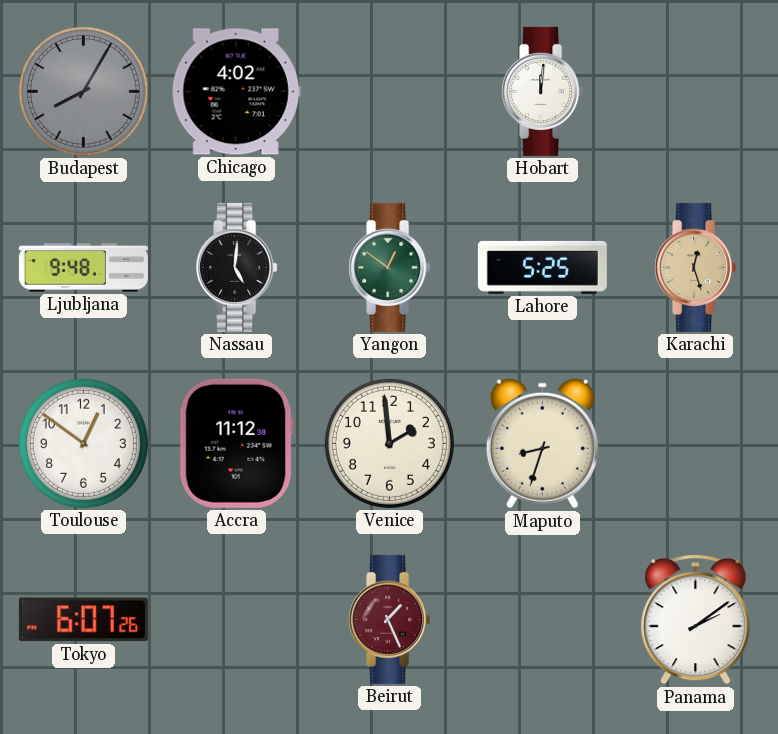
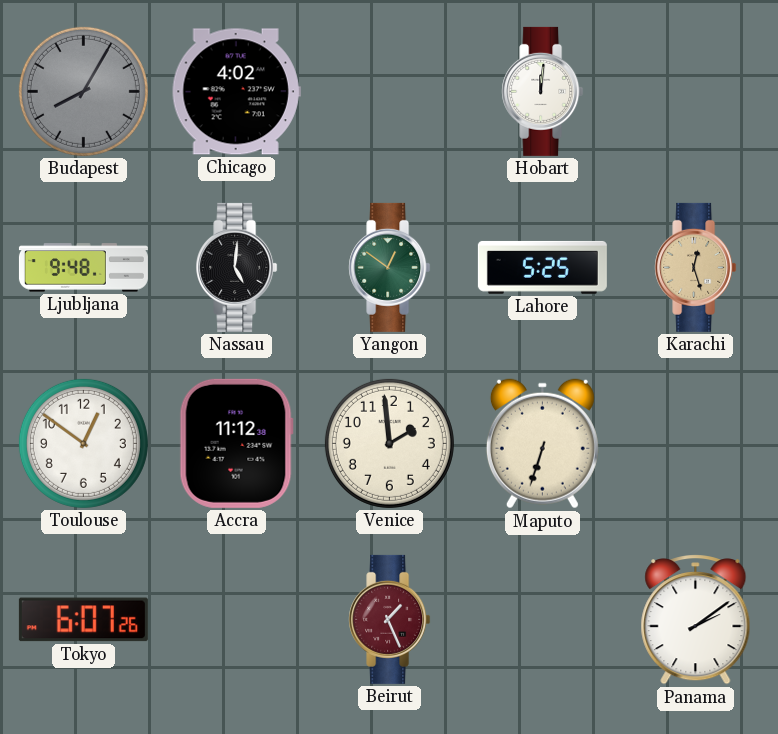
Maputo: 8:33 -> 6:33
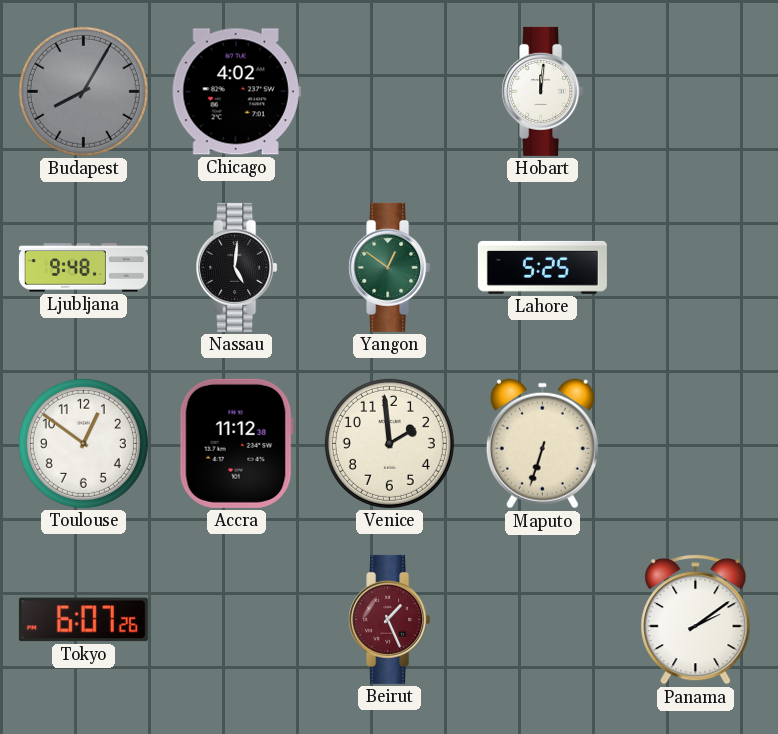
Karachi: 12:27 -> none
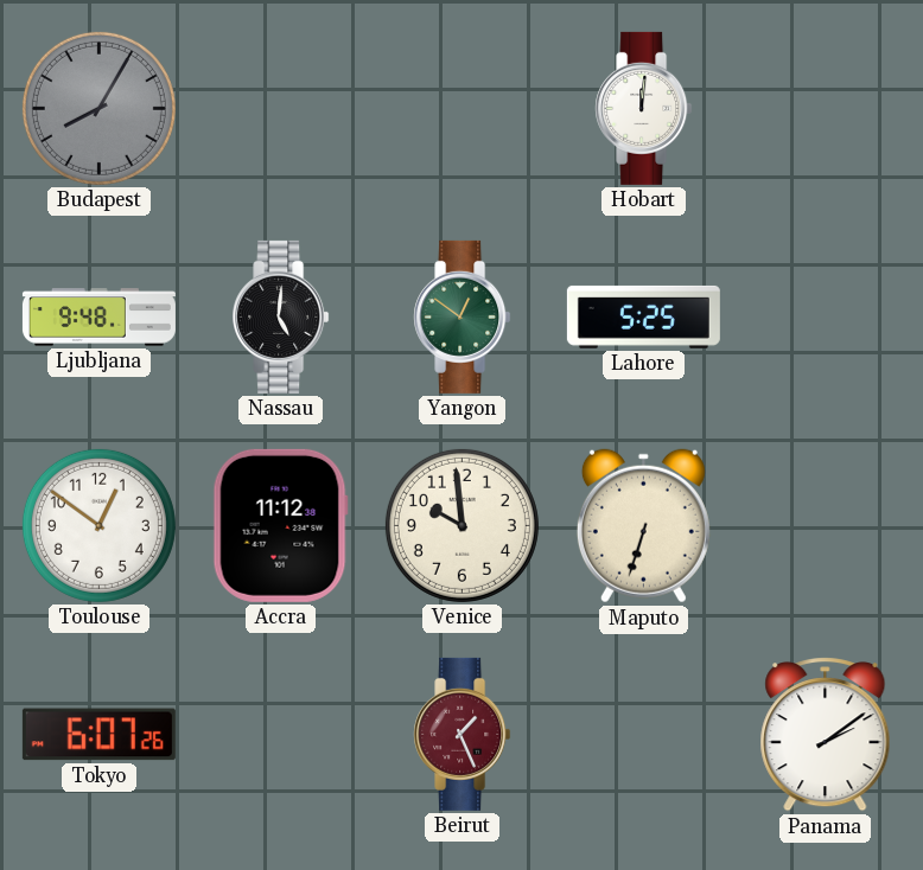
Chicago: 4:02 -> none
Venice: 1:59 -> 9:59
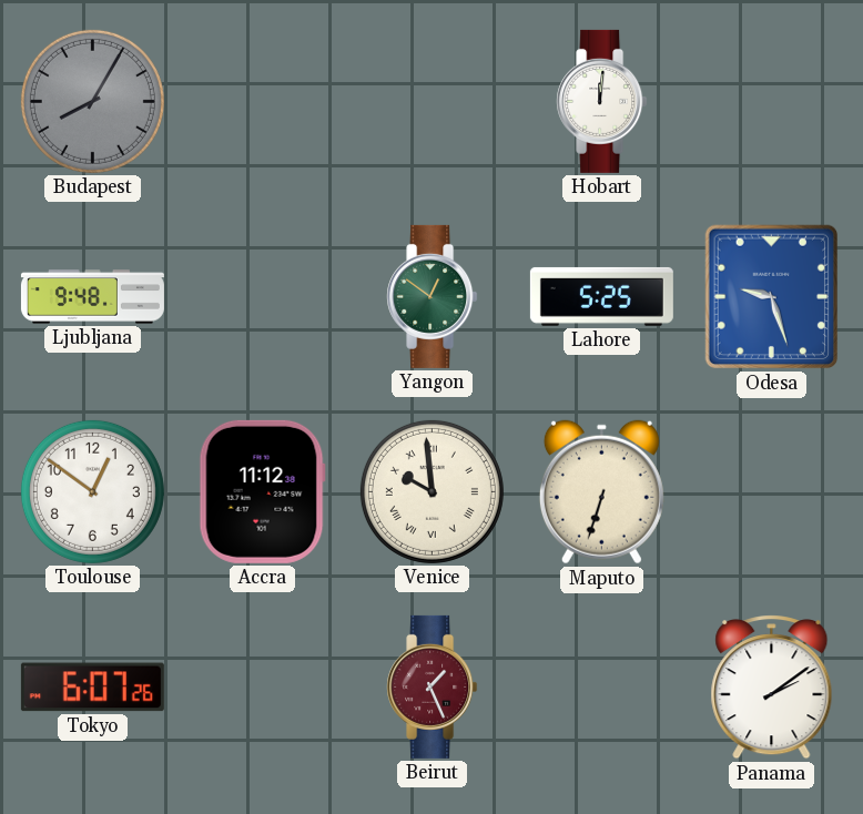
Nassau: 5:01 -> none
Odesa: none -> 9:27
Venice numerals: Arabic -> Roman
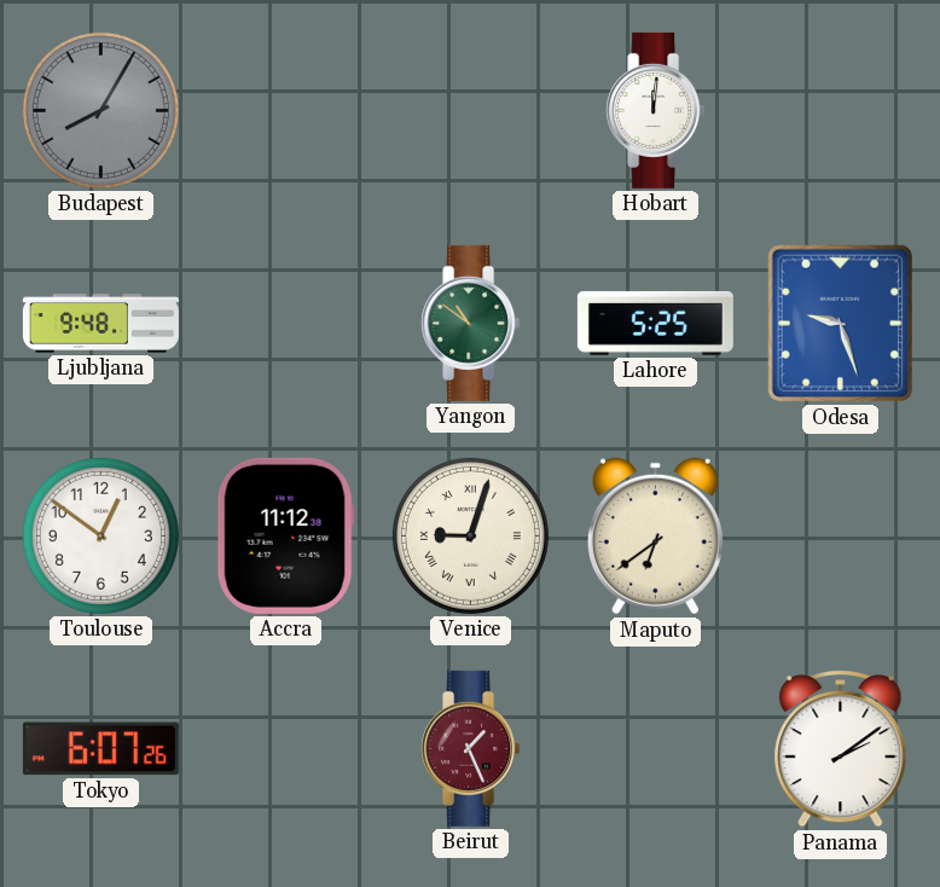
Yangon: 12:51 -> 10:51
Venice: 9:59 -> 9:03
Maputo: 6:33 -> 6:39
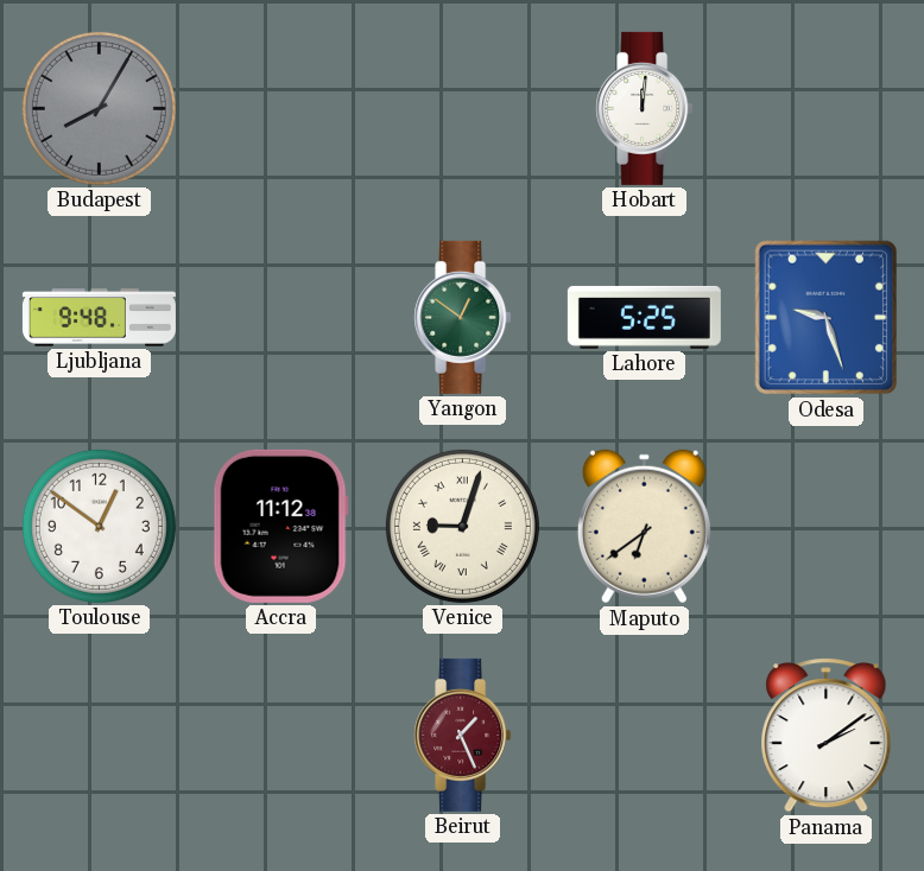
Yangon: 10:51 -> 12:51
Tokyo: 6:07 -> none
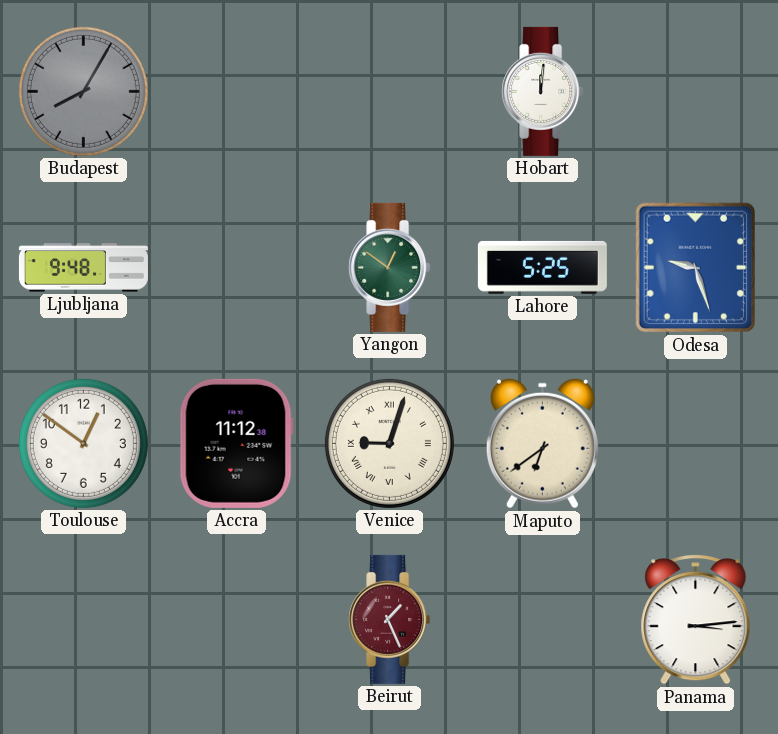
Panama: 2:09 -> 3:14
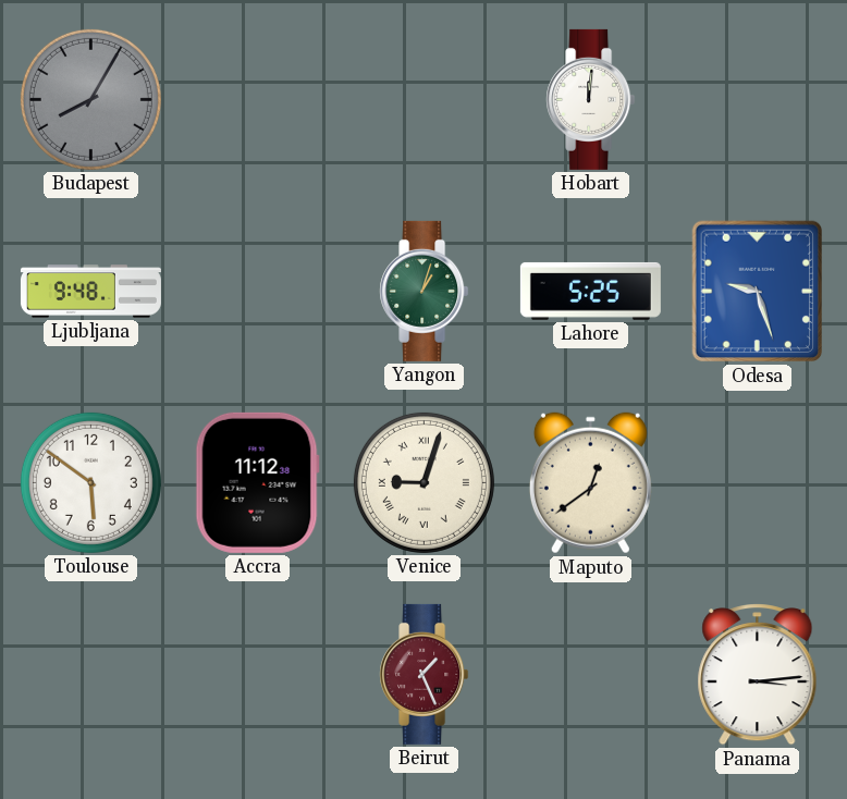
Yangon: 12:51 -> 1:03
Toulouse: 12:51 -> 5:51
Maputo: 6:39 -> 12:39
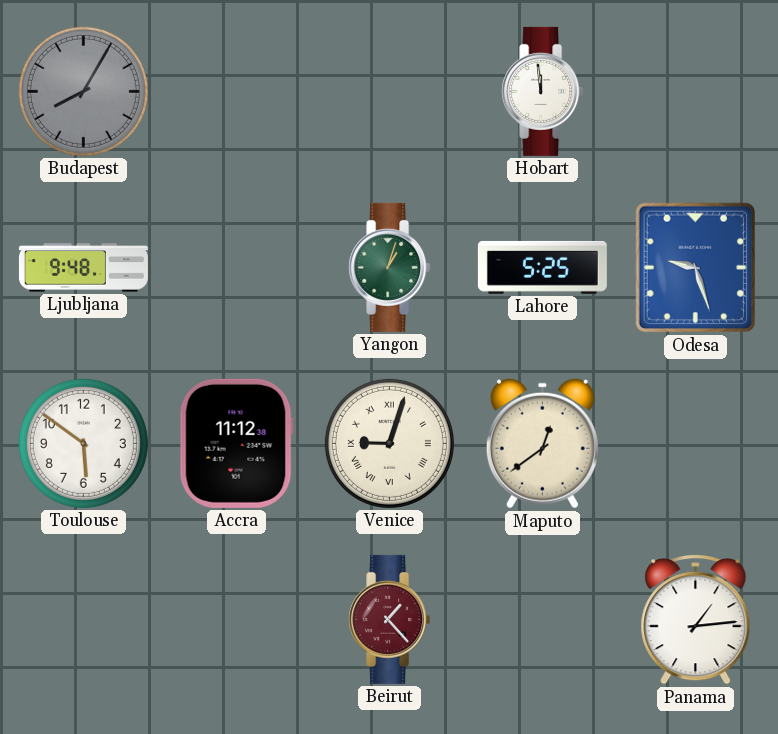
Hobart: 12:01 -> 11:59
Beirut: 1:26 -> 1:23
Panama: 3:14 -> 1:14
